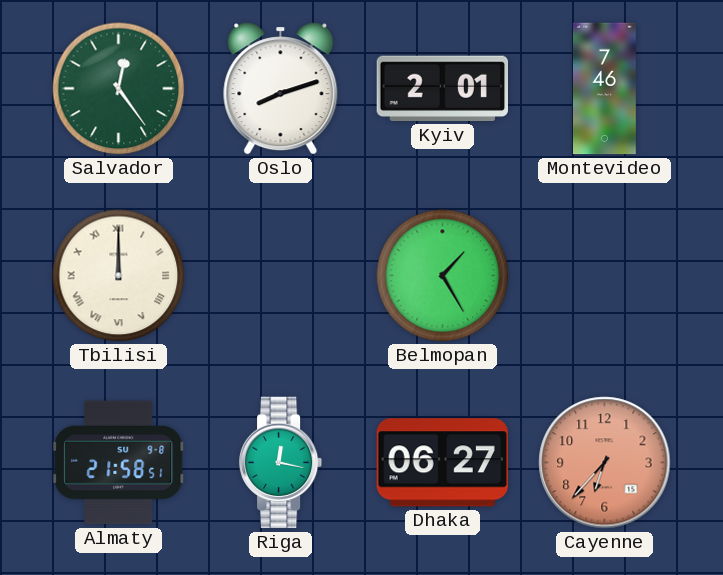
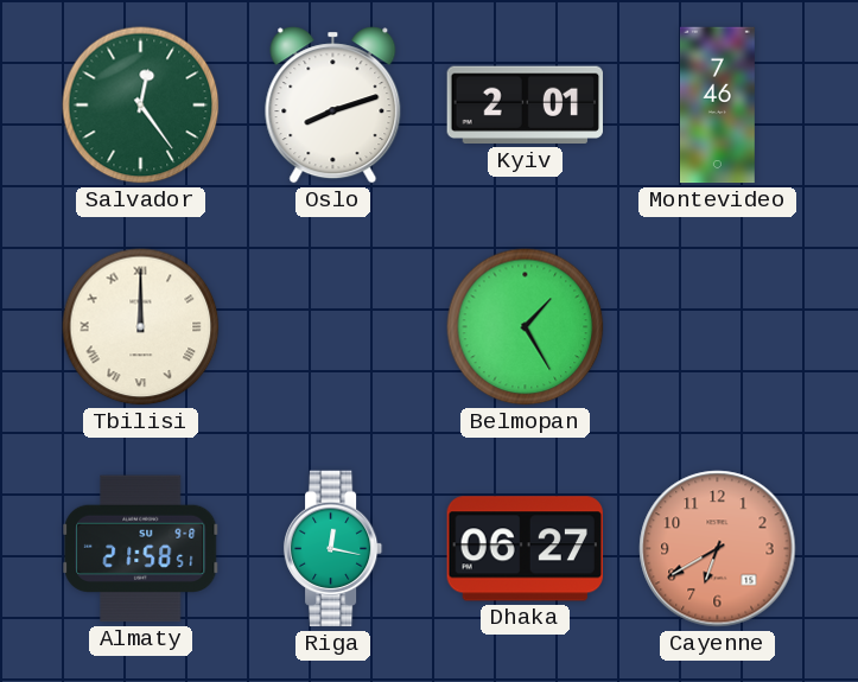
Cayenne: 6:37 -> 6:40
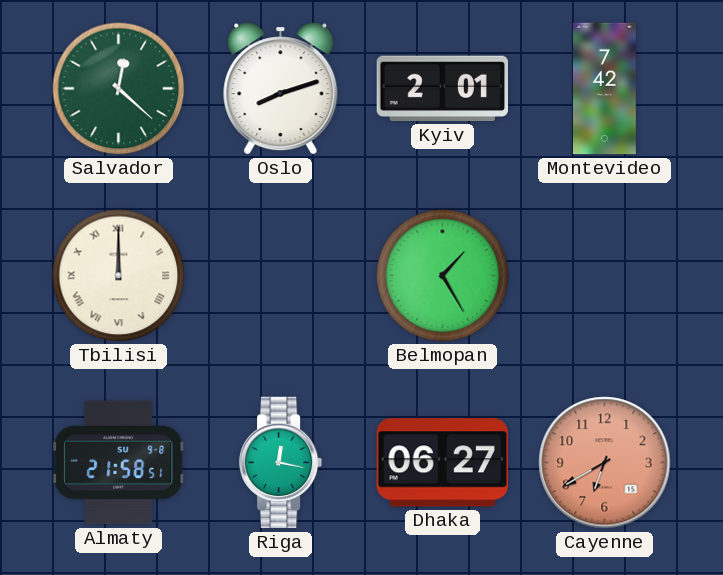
Salvador: 12:24 -> 12:22
Montevideo: 7:46 -> 7:42
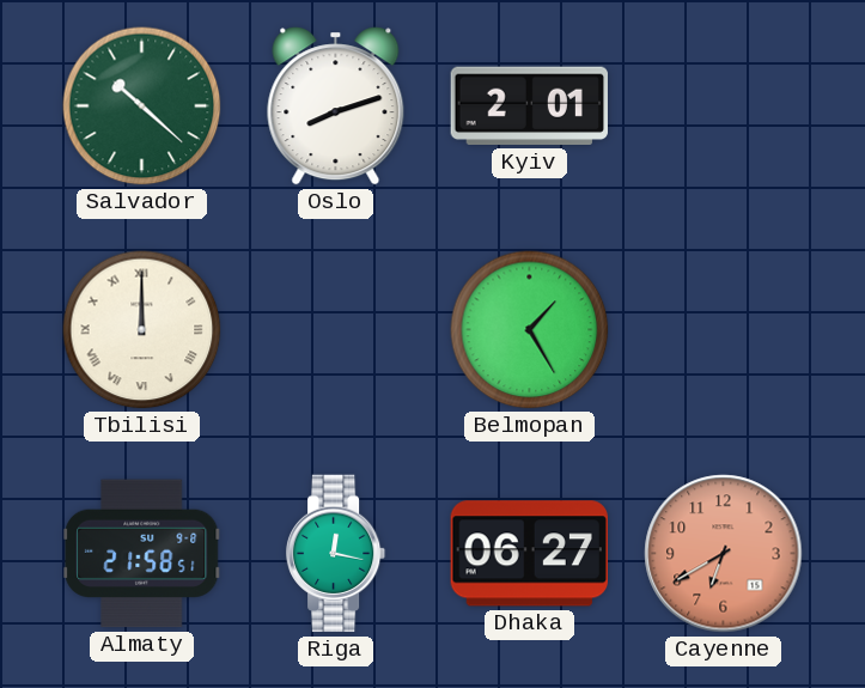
Salvador: 12:22 -> 10:22
Montevideo: 7:42 -> none
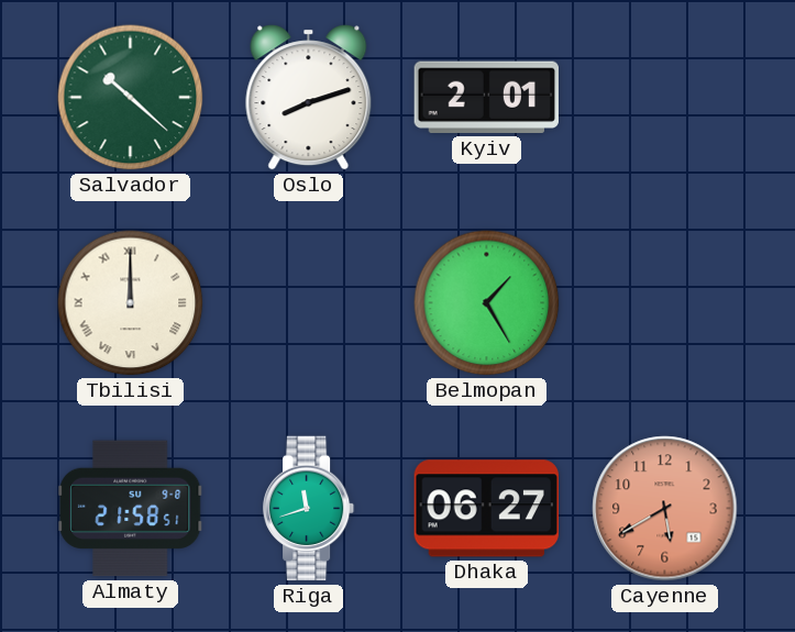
Riga: 12:17 -> 11:42
Cayenne: 6:40 -> 5:40
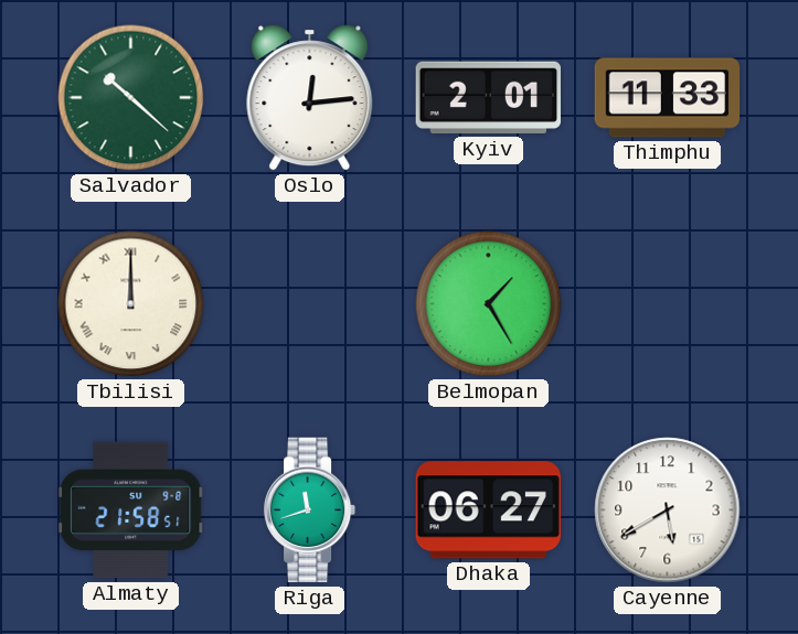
Oslo: 8:12 -> 12:14
Thimphu: none -> 11:33
Cayenne dial: salmon -> white
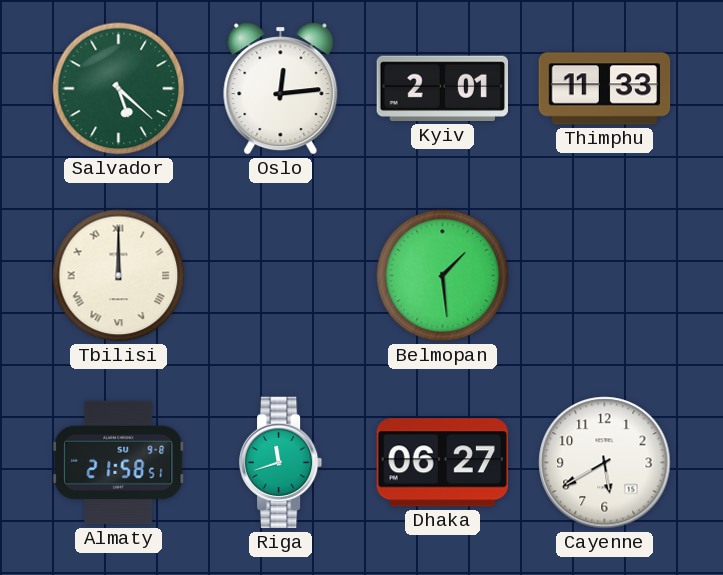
Salvador: 10:22 -> 5:22
Belmopan: 1:25 -> 1:29
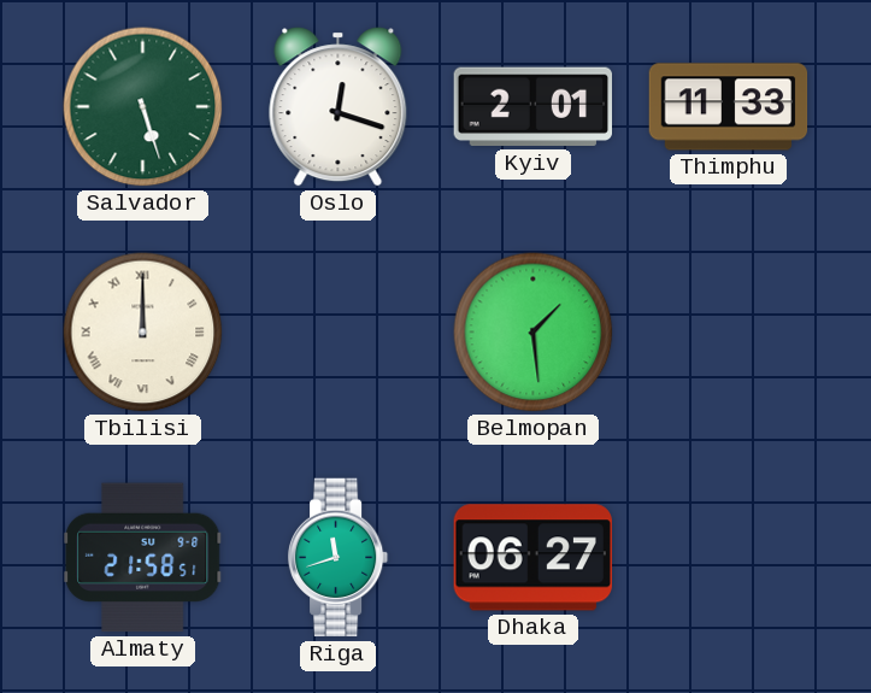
Salvador: 5:22 -> 5:27
Oslo: 12:14 -> 12:18
Cayenne: 5:40 -> none
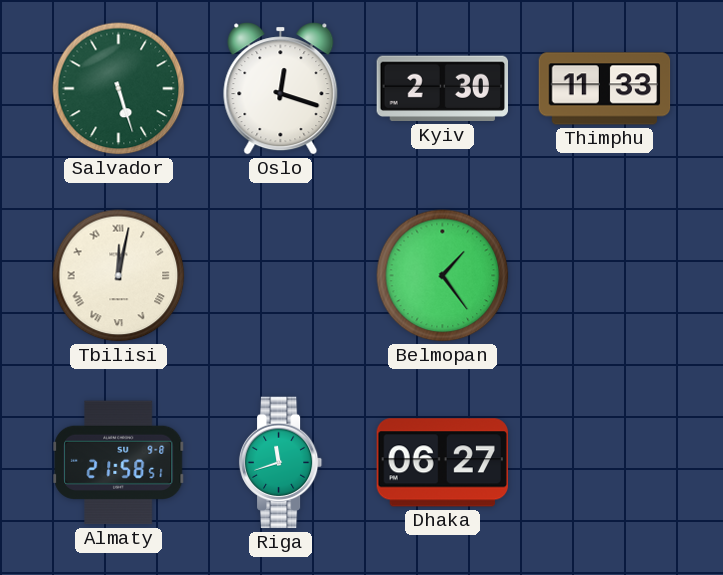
Kyiv: 2:01 -> 2:30
Tbilisi: 12:00 -> 12:02
Belmopan: 1:29 -> 1:24
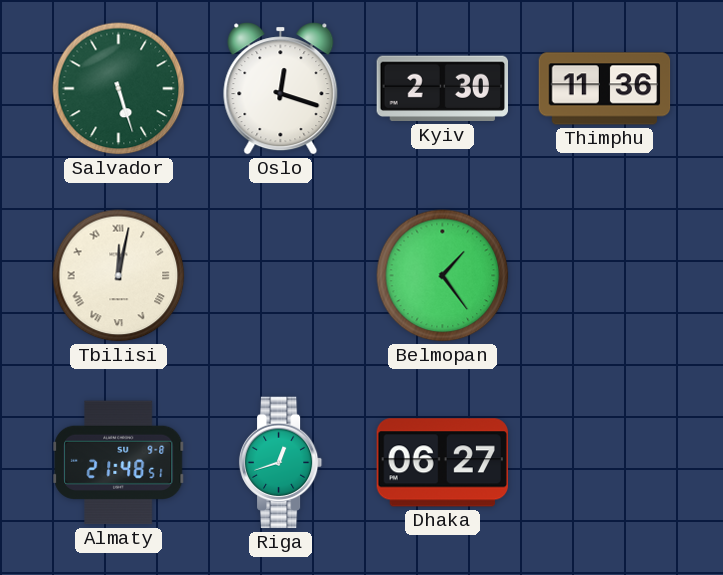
Thimphu: 11:33 -> 11:36
Almaty: 21:58 -> 21:48
Riga: 11:42 -> 12:42
